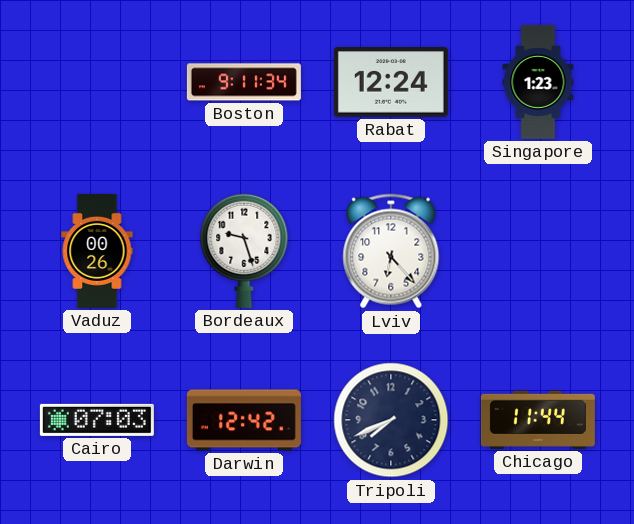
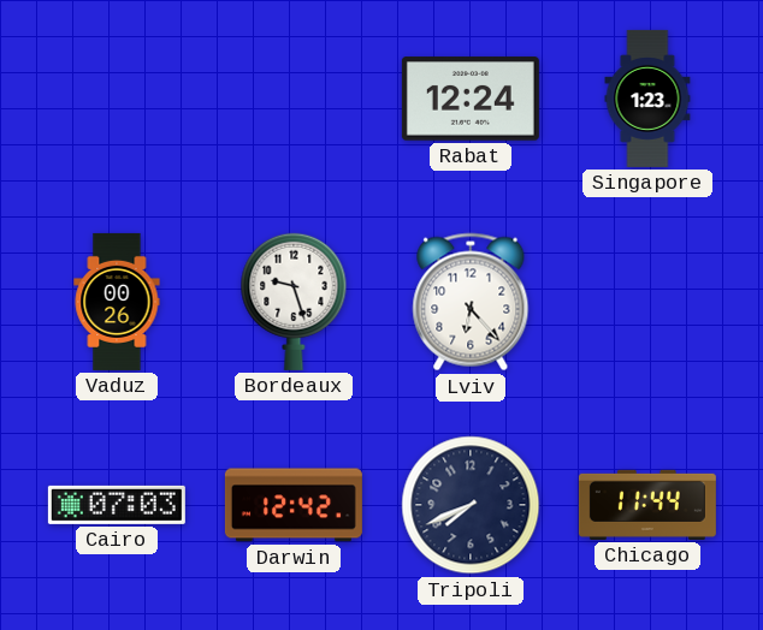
Boston: 9:11 -> none
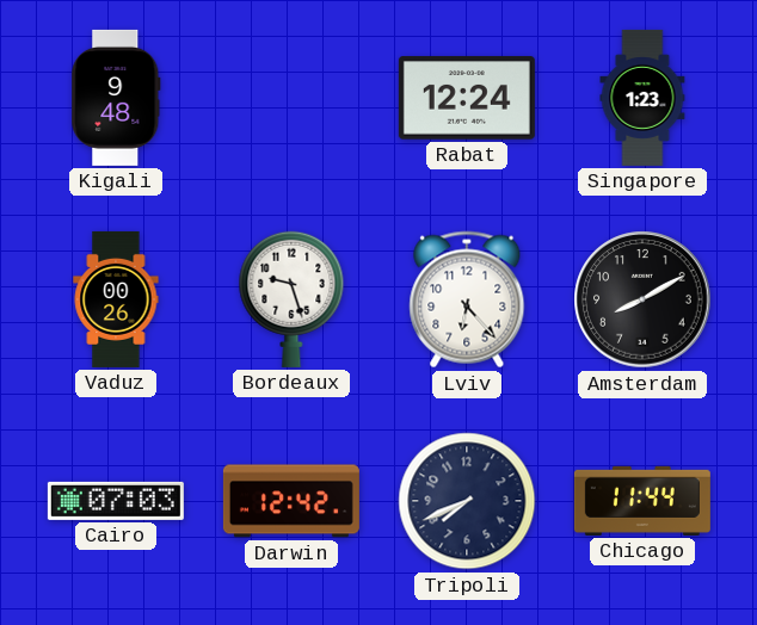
Kigali: none -> 9:48
Amsterdam: none -> 8:10
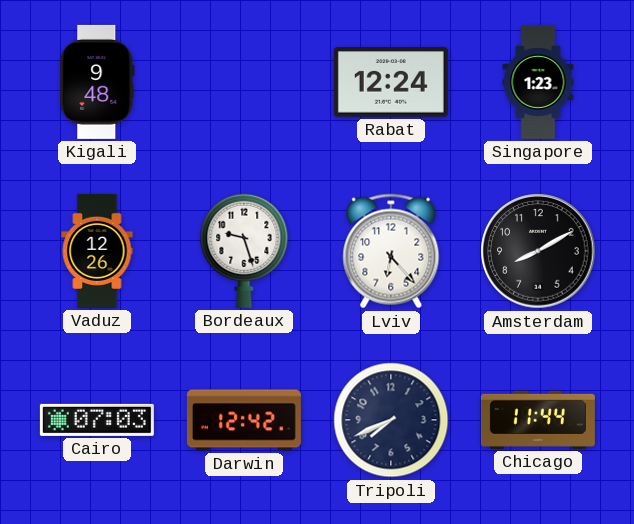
Vaduz: 00:26 -> 12:26
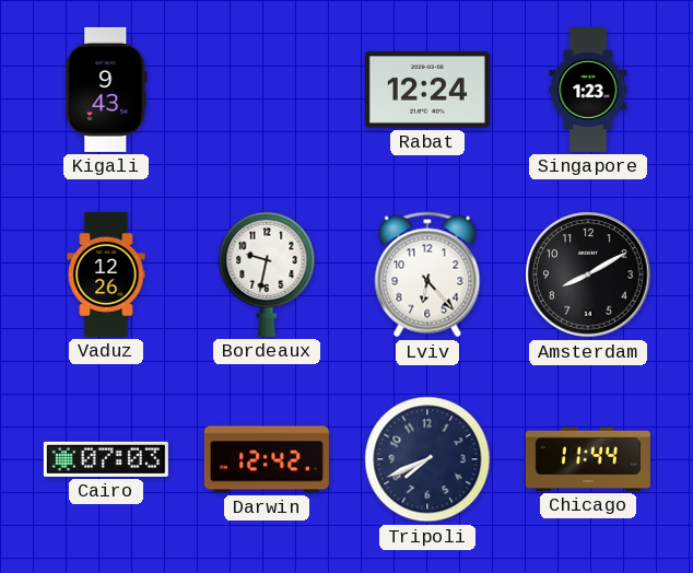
Kigali: 9:48 -> 9:43
Bordeaux: 9:27 -> 9:32
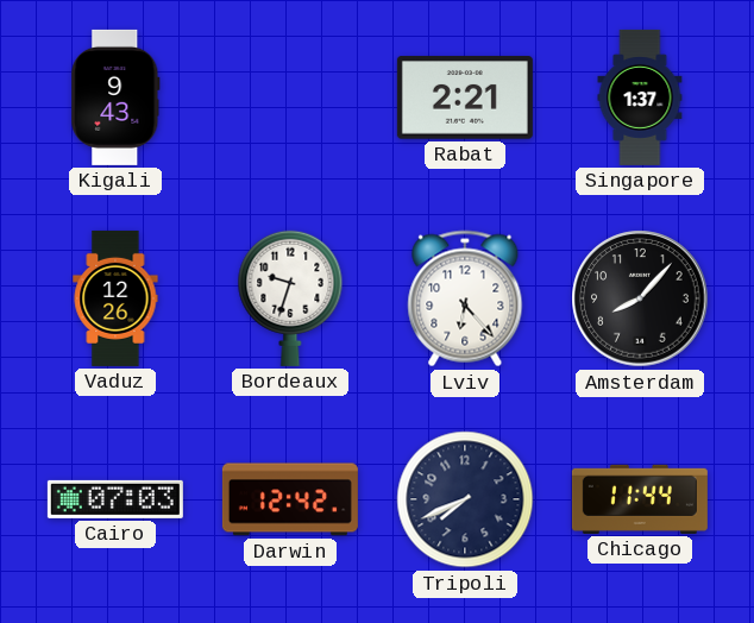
Rabat: 12:24 -> 2:21
Singapore: 1:23 -> 1:37
Bordeaux: 9:32 -> 9:33
Amsterdam: 8:10 -> 8:07
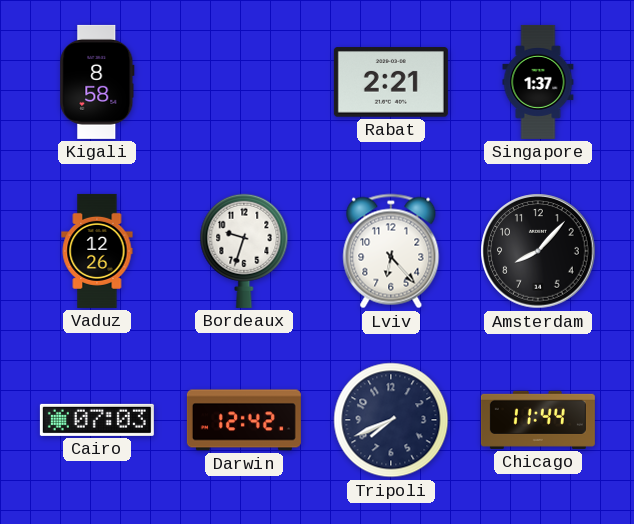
Kigali: 9:43 -> 8:58
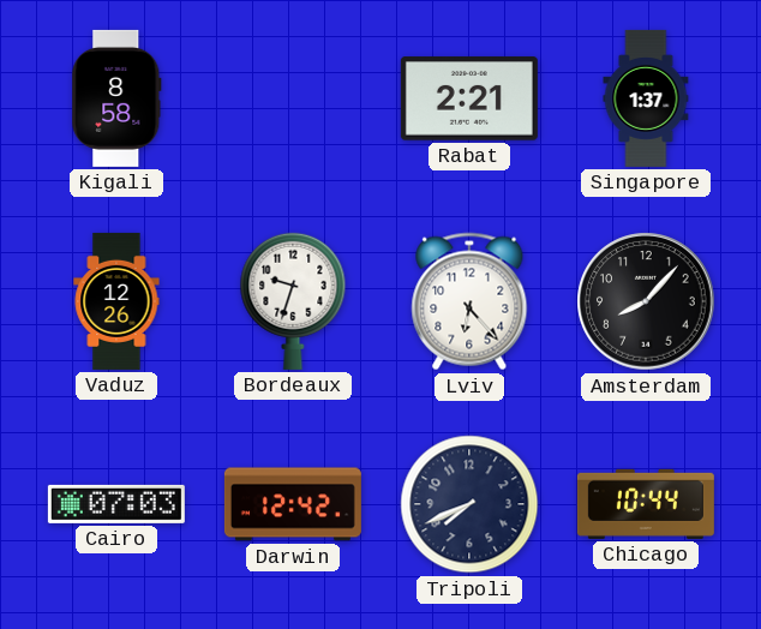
Chicago: 11:44 -> 10:44
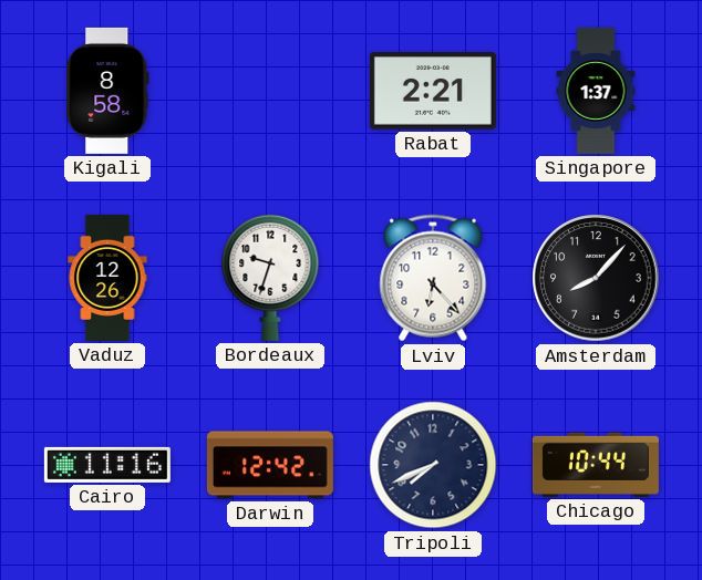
Cairo: 07:03 -> 11:16
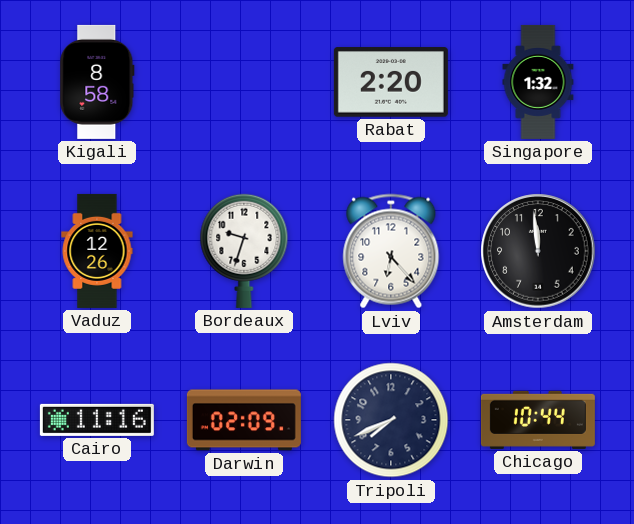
Rabat: 2:21 -> 2:20
Singapore: 1:37 -> 1:32
Amsterdam: 8:07 -> 11:59
Darwin: 12:42 -> 02:09
